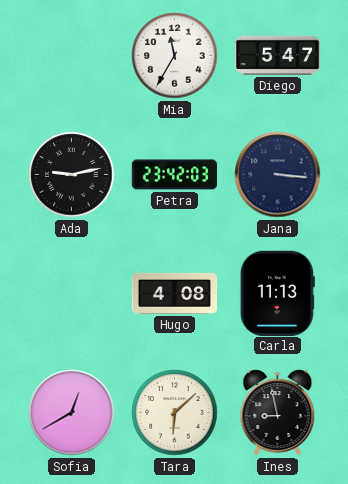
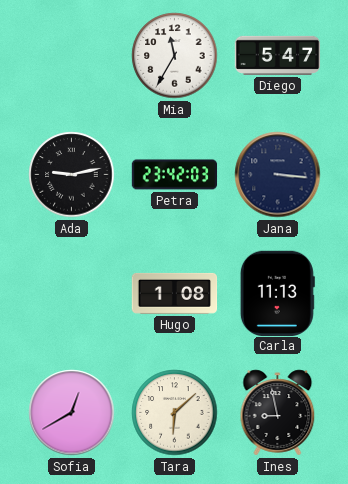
Hugo: 4:08 -> 1:08
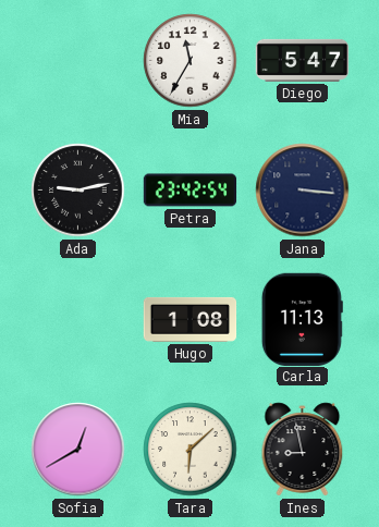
Petra: 23:42:03 -> 23:42:54
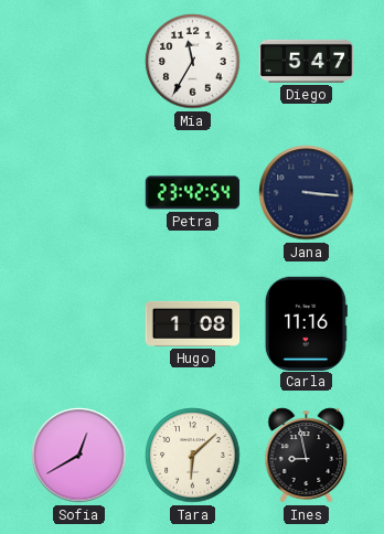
Ada: 9:13 -> none
Carla: 11:13 -> 11:16
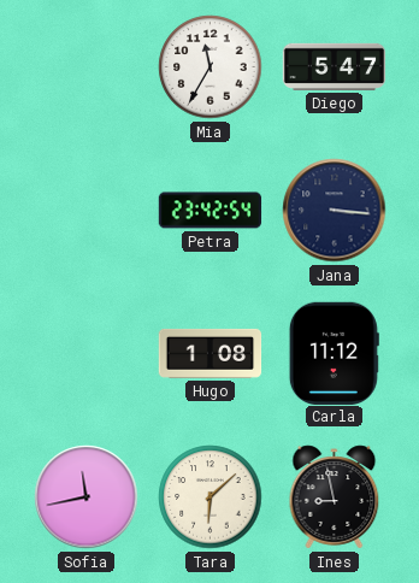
Carla: 11:16 -> 11:12
Sofia: 12:40 -> 11:43
